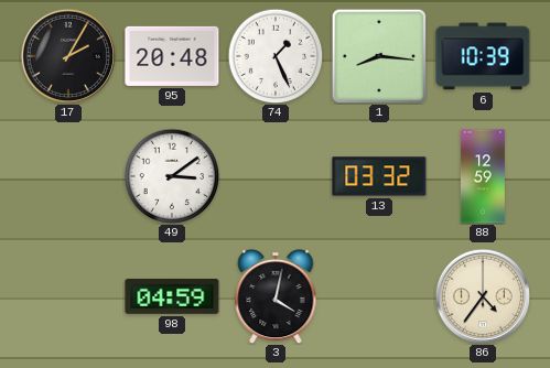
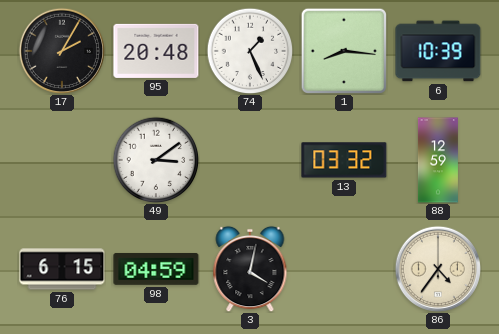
76: none -> 6:15
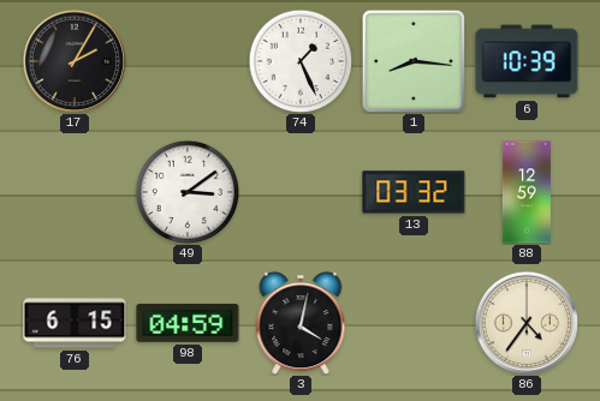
95: 20:48 -> none
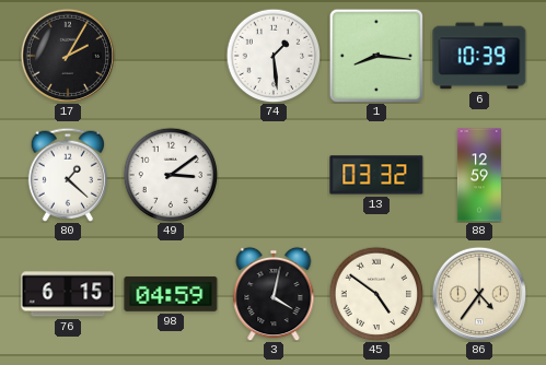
74: 1:26 -> 1:29
80: none -> 1:22
45: none -> 4:51
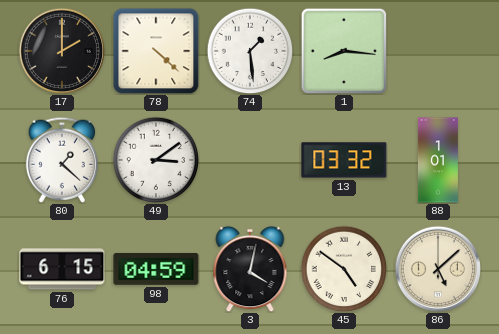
17: 2:05 -> 2:00
78: none -> 4:22
6: 10:39 -> none
88: 12:59 -> 1:01
86: 4:36 -> 5:08
